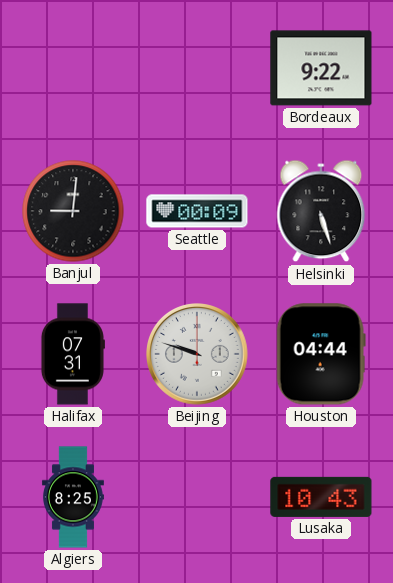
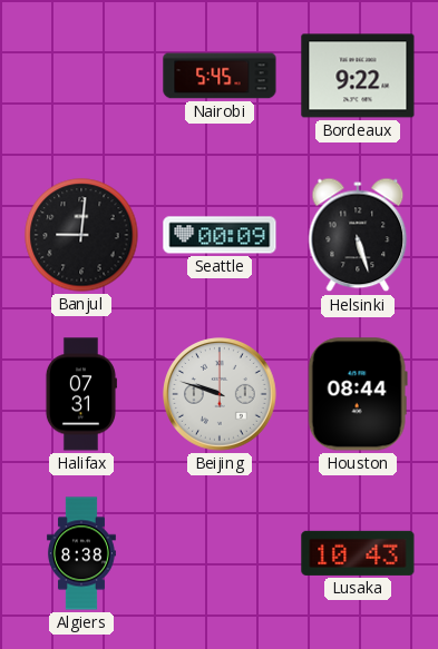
Nairobi: none -> 5:45
Houston: 04:44 -> 08:44
Algiers: 8:25 -> 8:38
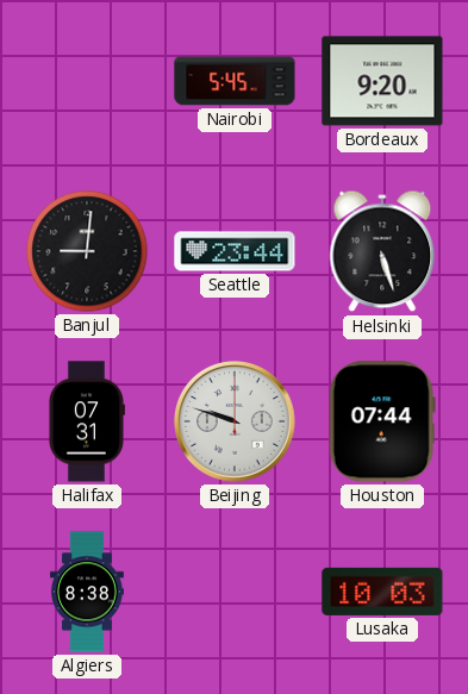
Bordeaux: 9:22 -> 9:20
Seattle: 00:09 -> 23:44
Houston: 08:44 -> 07:44
Lusaka: 10:43 -> 10:03
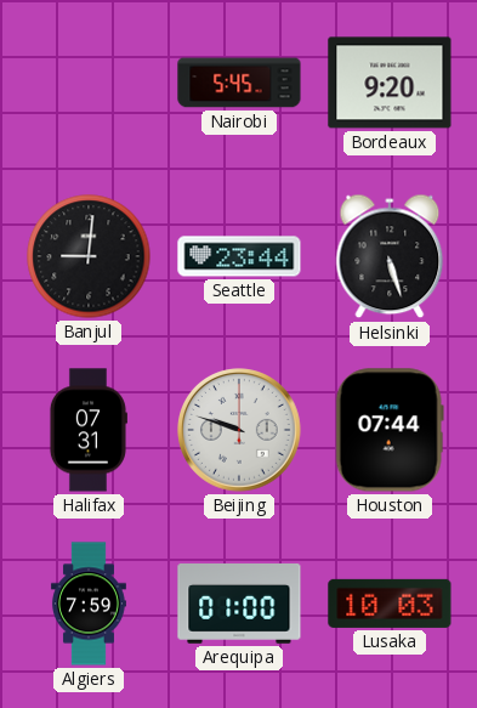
Algiers: 8:38 -> 7:59
Arequipa: none -> 01:00
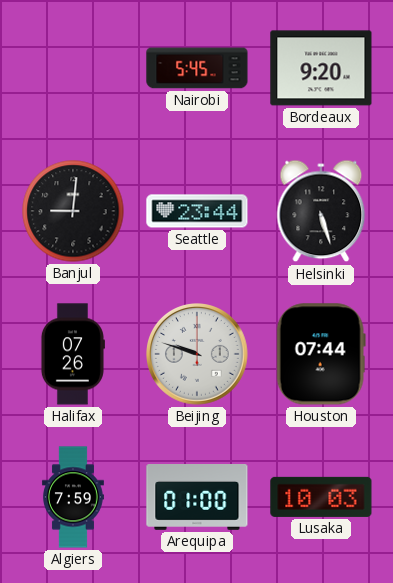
Halifax: 07:31 -> 07:26
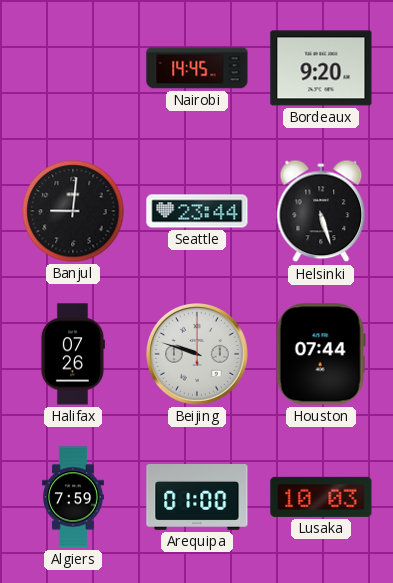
Nairobi: 5:45 -> 14:45
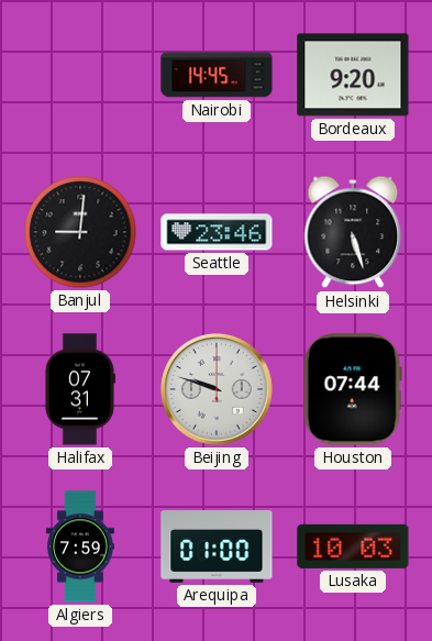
Seattle: 23:44 -> 23:46
Halifax: 07:26 -> 07:31
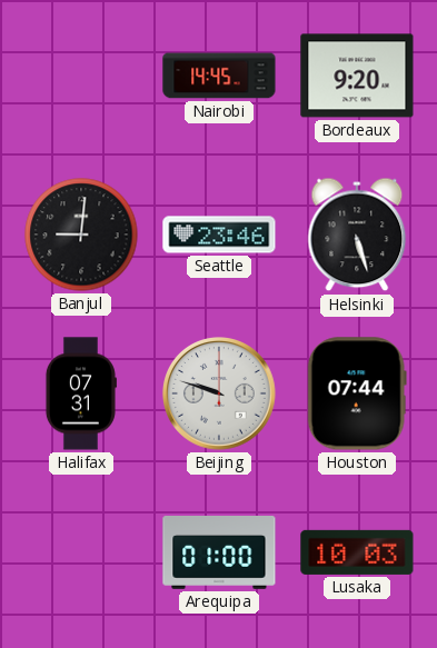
Algiers: 7:59 -> none
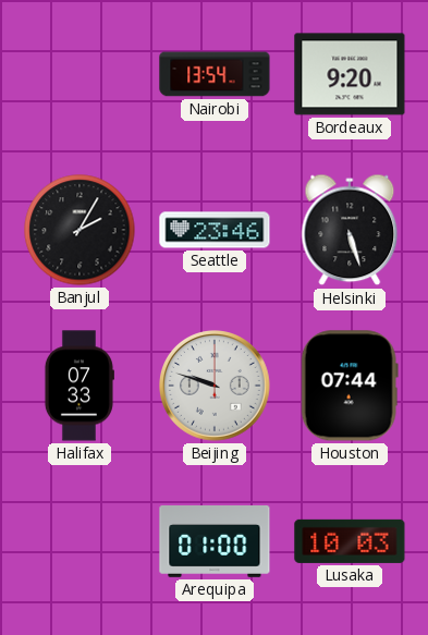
Nairobi: 14:45 -> 13:54
Banjul: 9:01 -> 2:05
Halifax: 07:31 -> 07:33
